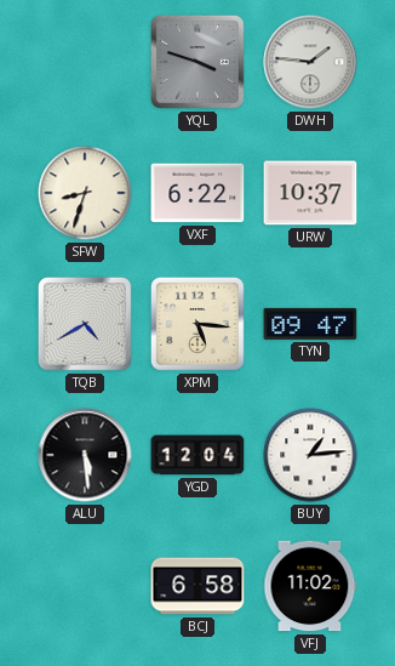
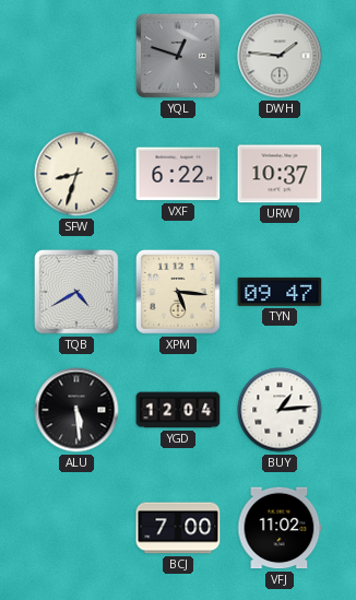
YQL: 3:48 -> 12:48
BCJ: 6:58 -> 7:00
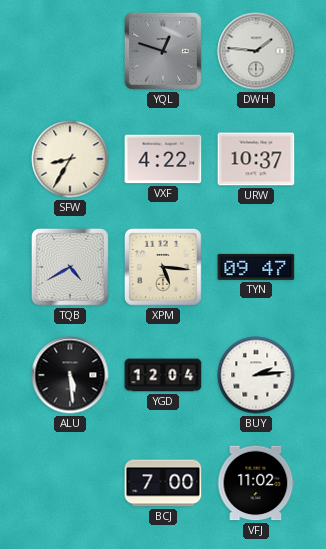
SFW: 8:33 -> 8:35
VXF: 6:22 -> 4:22
BUY: 1:14 -> 2:14
